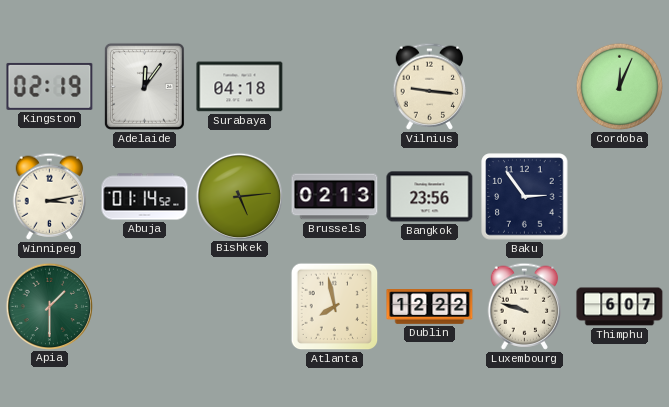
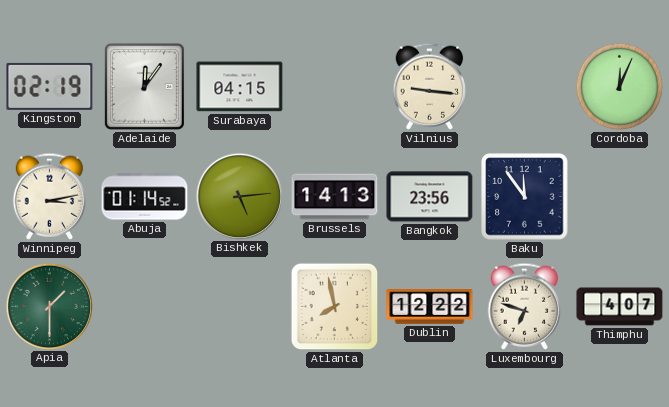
Surabaya: 04:18 -> 04:15
Brussels: 02:13 -> 14:13
Baku: 2:54 -> 11:54
Luxembourg: 9:48 -> 6:48
Thimphu: 6:07 -> 4:07
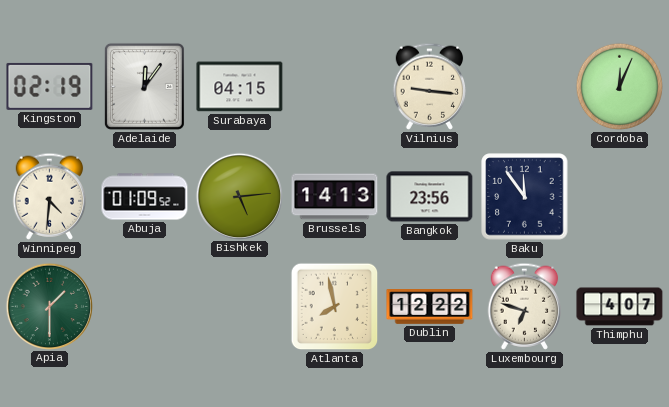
Winnipeg: 3:13 -> 4:31
Abuja: 01:14 -> 01:09
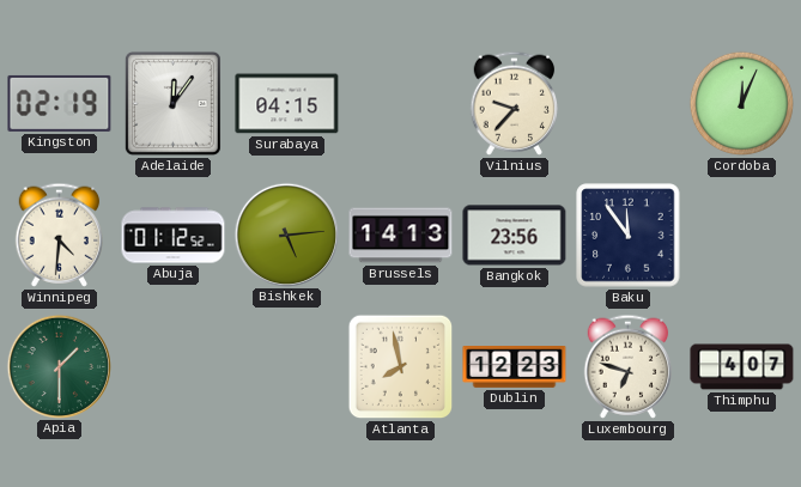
Vilnius: 9:16 -> 9:37
Abuja: 01:09 -> 01:12
Dublin: 12:22 -> 12:23
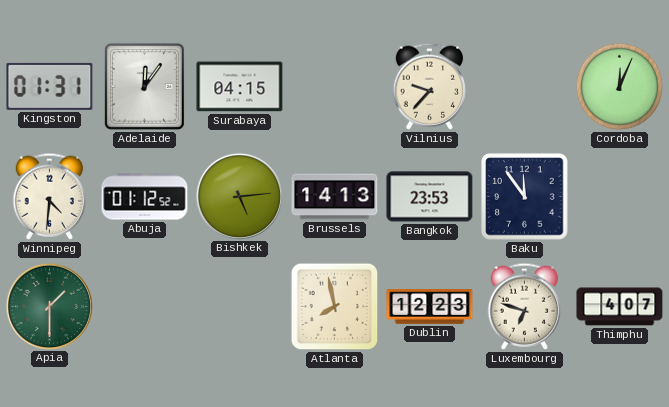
Kingston: 02:19 -> 01:31
Bangkok: 23:56 -> 23:53
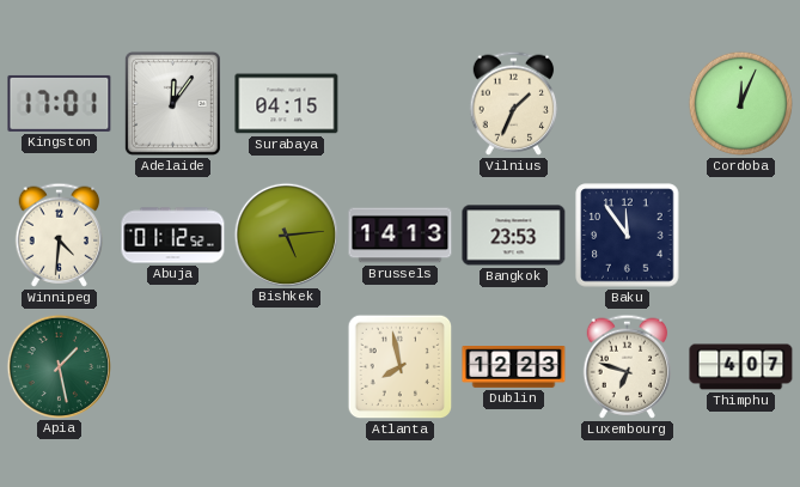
Kingston: 01:31 -> 17:01
Vilnius: 9:37 -> 1:34
Apia: 1:30 -> 1:28
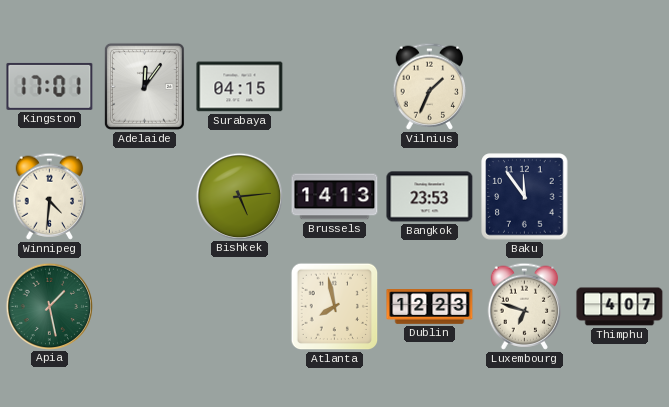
Cordoba: 12:04 -> none
Abuja: 01:12 -> none
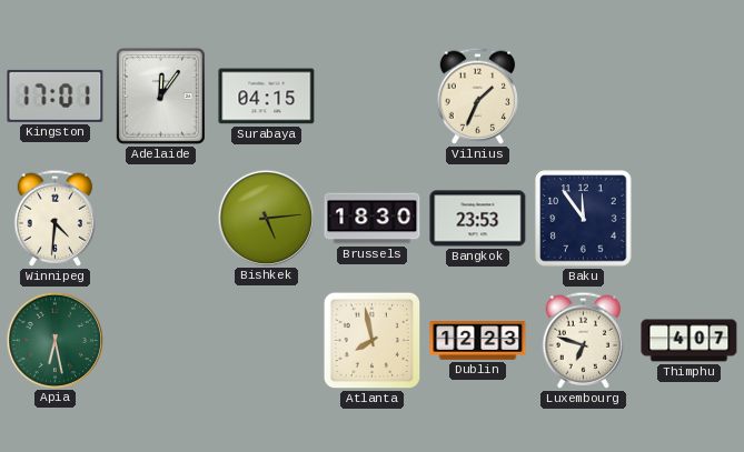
Brussels: 14:13 -> 18:30
Apia: 1:28 -> 6:28
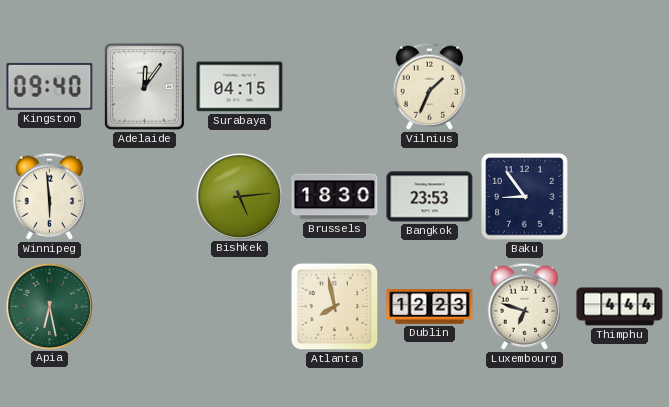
Kingston: 17:01 -> 09:40
Winnipeg: 4:31 -> 5:59
Baku: 11:54 -> 8:54
Thimphu: 4:07 -> 4:44
